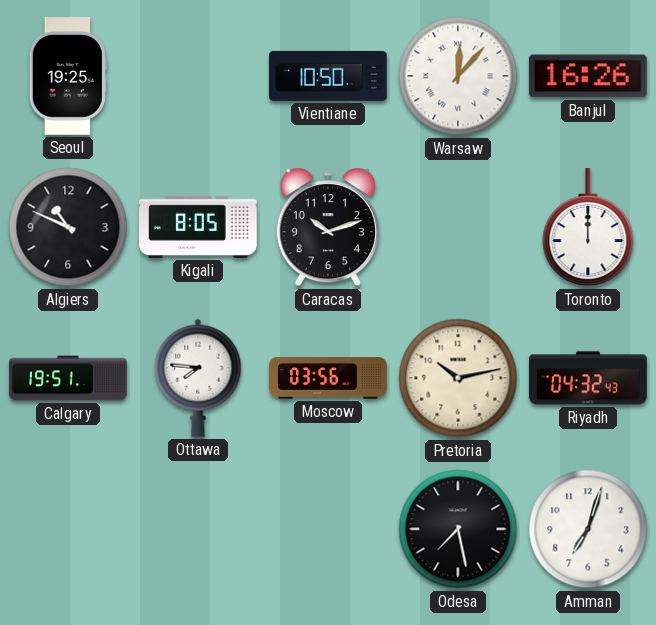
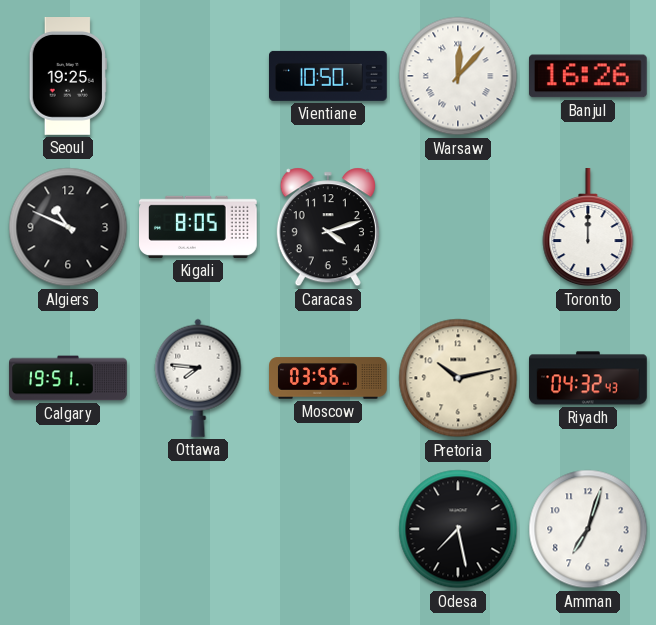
Caracas: 10:12 -> 4:12
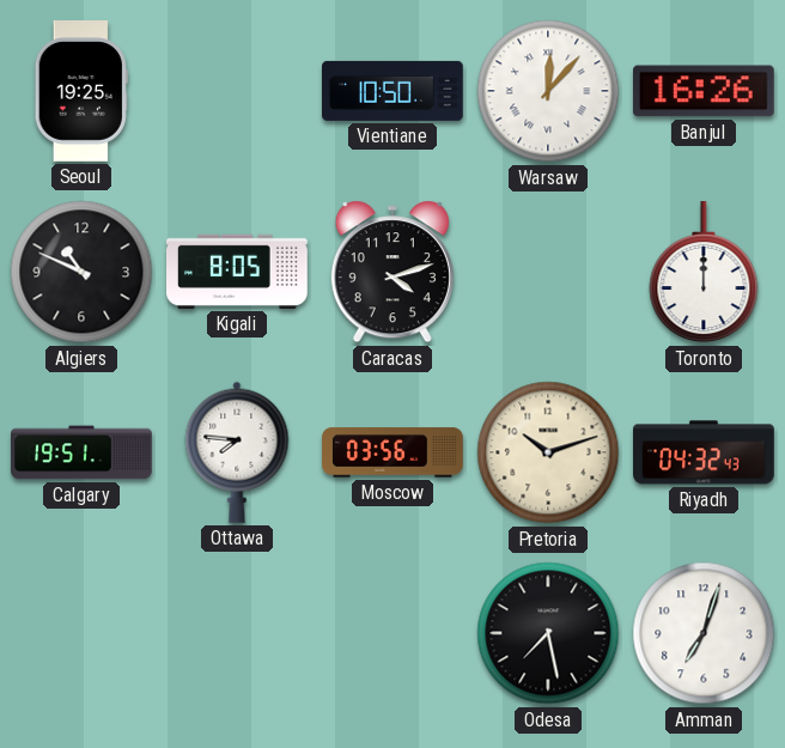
Pretoria: 10:13 -> 10:12
